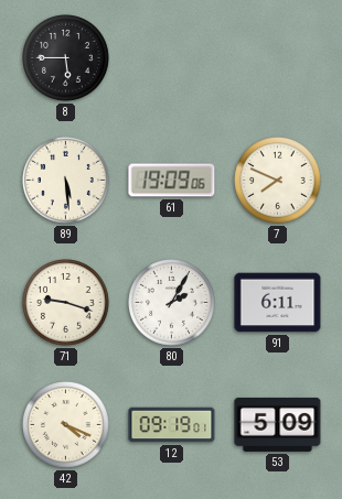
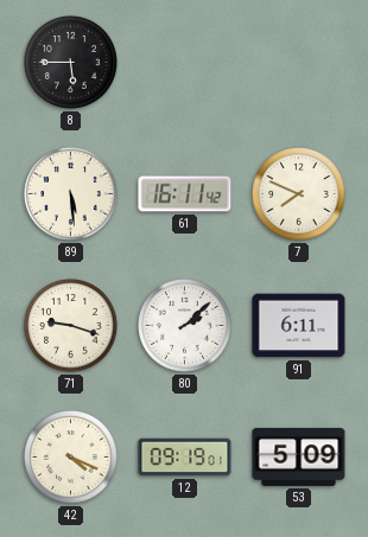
61: 19:09 -> 16:11
80: 2:05 -> 2:08
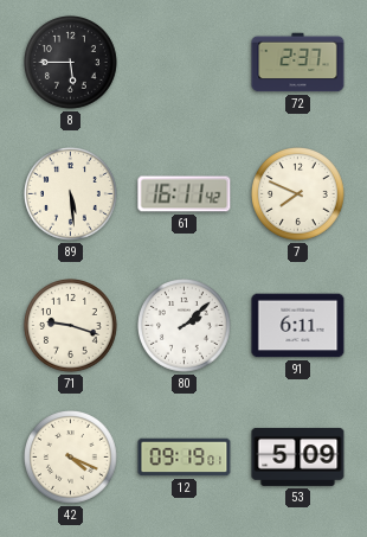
72: none -> 2:37
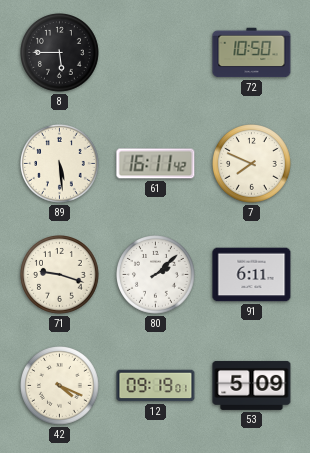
72: 2:37 -> 10:50
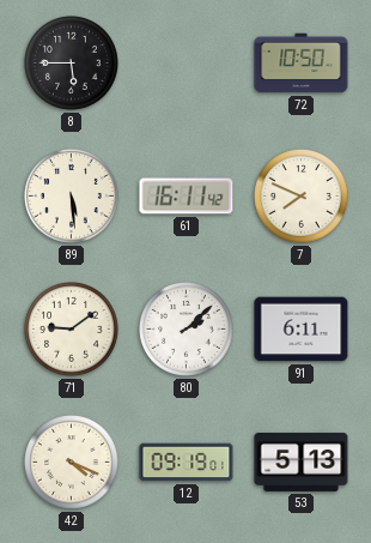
71: 9:18 -> 9:09
53: 5:09 -> 5:13
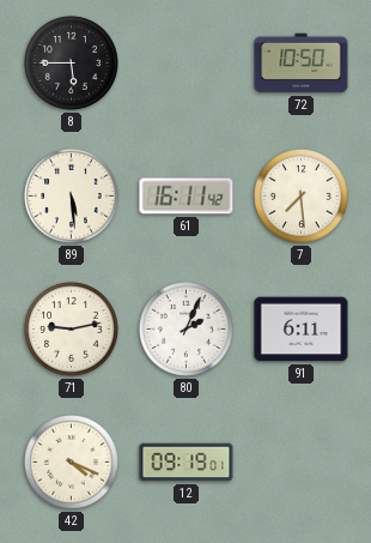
7: 7:49 -> 7:29
71: 9:09 -> 9:13
80: 2:08 -> 2:04
53: 5:13 -> none
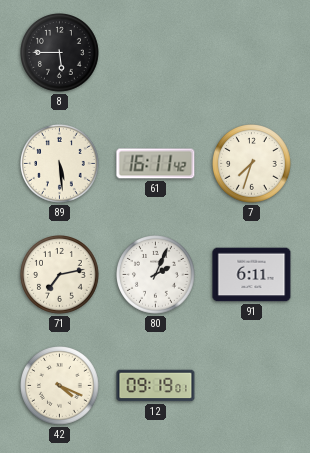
72: 10:50 -> none
7: 7:29 -> 7:33
71: 9:13 -> 7:13
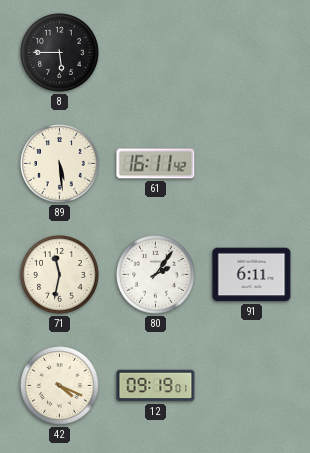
7: 7:33 -> none
71: 7:13 -> 11:32
80: 2:04 -> 2:06
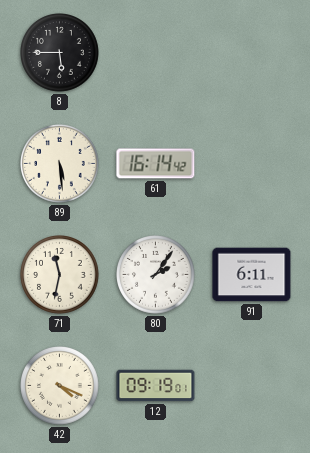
61: 16:11 -> 16:14
